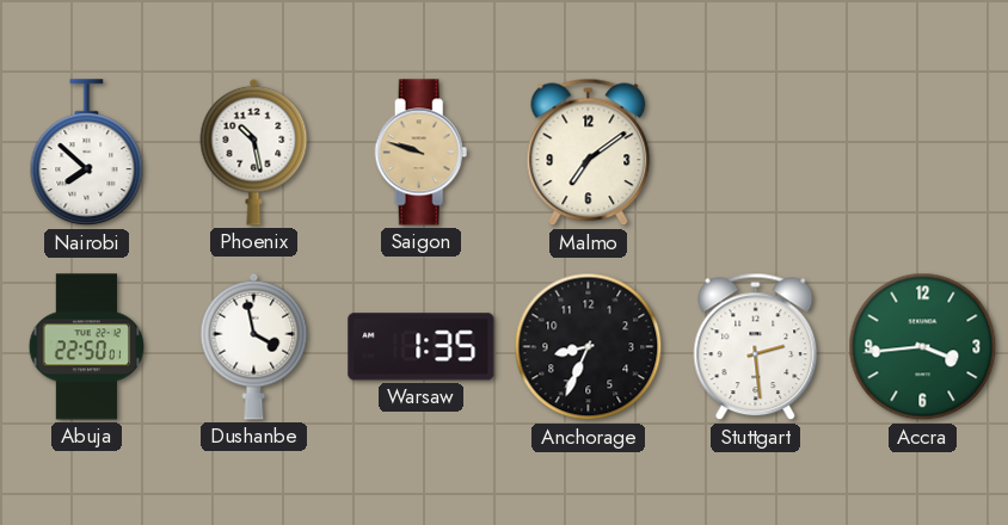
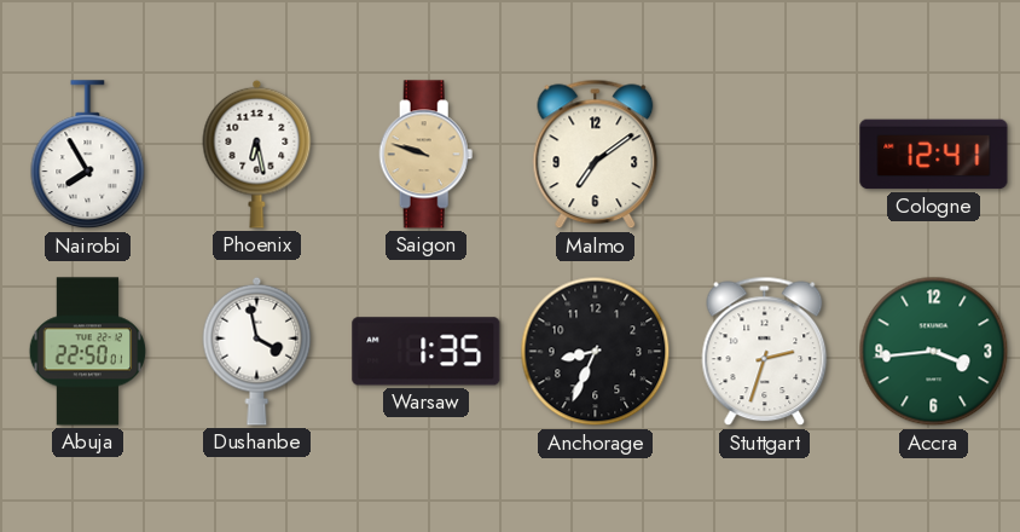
Nairobi: 7:52 -> 7:55
Phoenix: 10:28 -> 6:28
Cologne: none -> 12:41
Stuttgart: 2:29 -> 2:33
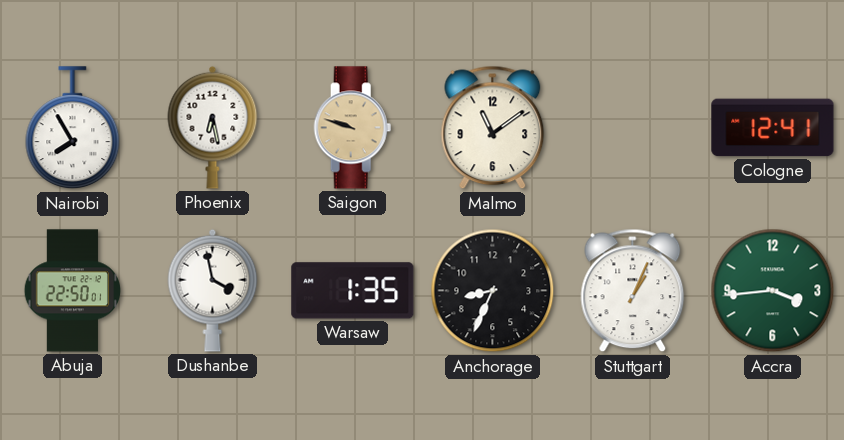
Malmo: 7:09 -> 11:09
Stuttgart: 2:33 -> 1:04
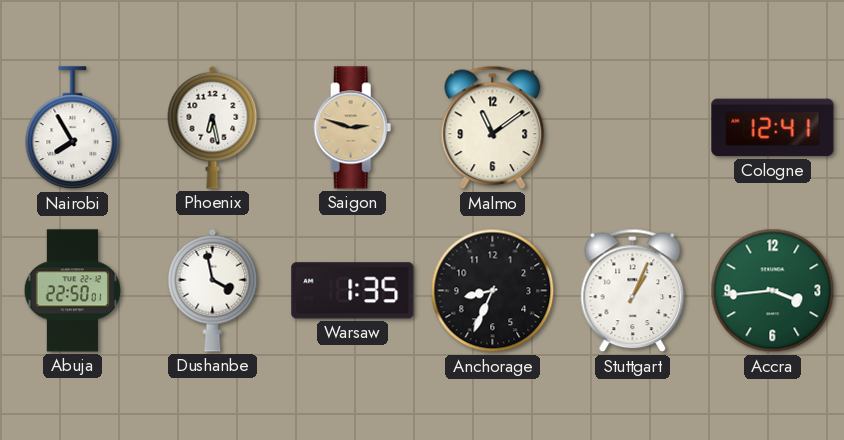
Saigon: 9:48 -> 2:48
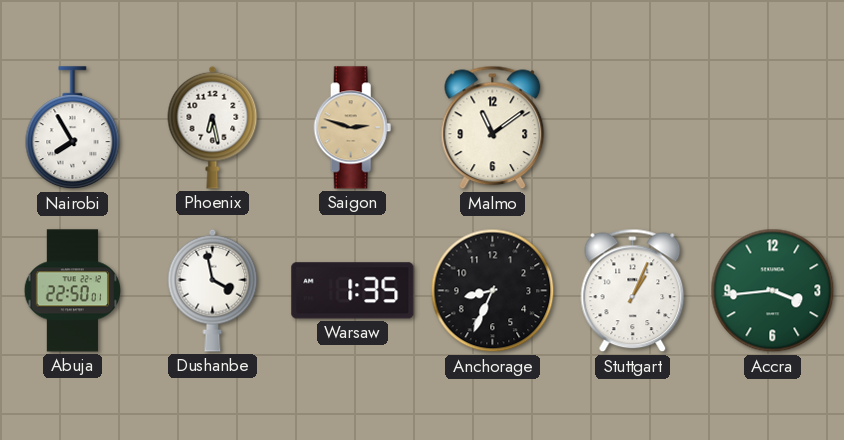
Cologne: 12:41 -> none
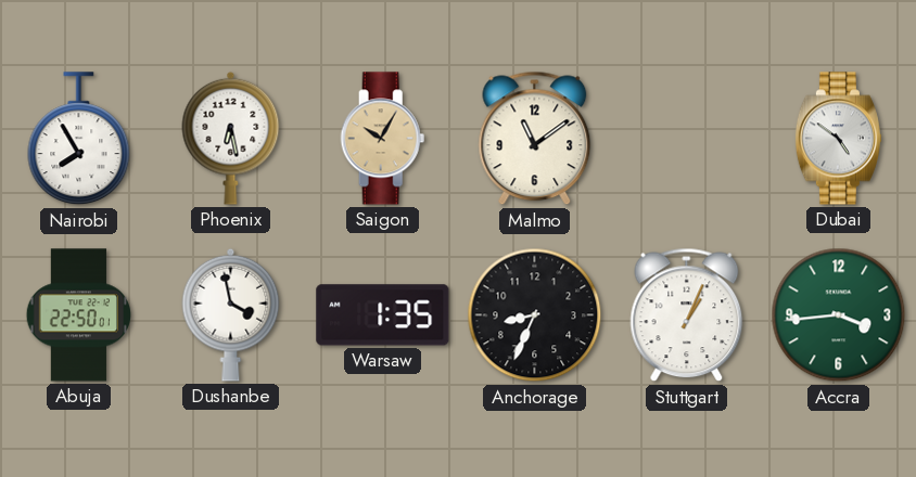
Saigon: 2:48 -> 10:05
Dubai: none -> 4:51
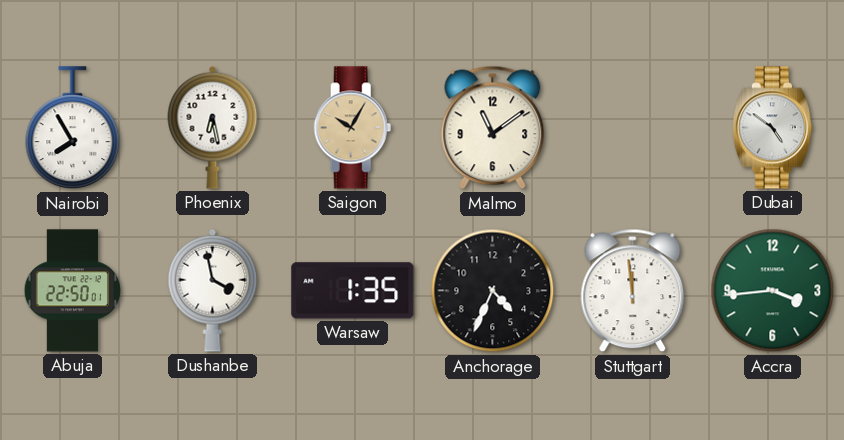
Anchorage: 8:34 -> 4:34
Stuttgart: 1:04 -> 11:59
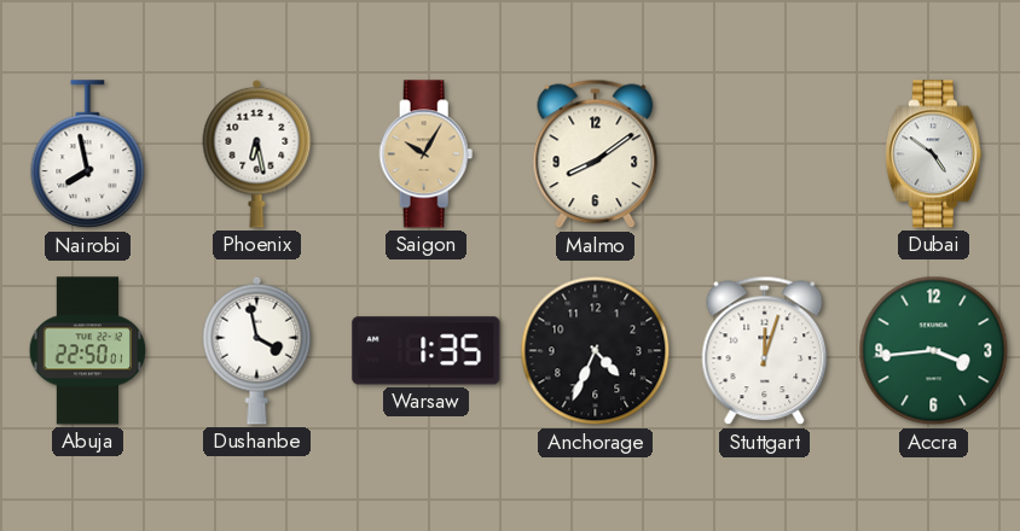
Nairobi: 7:55 -> 7:58
Malmo: 11:09 -> 8:09
Stuttgart: 11:59 -> 12:03
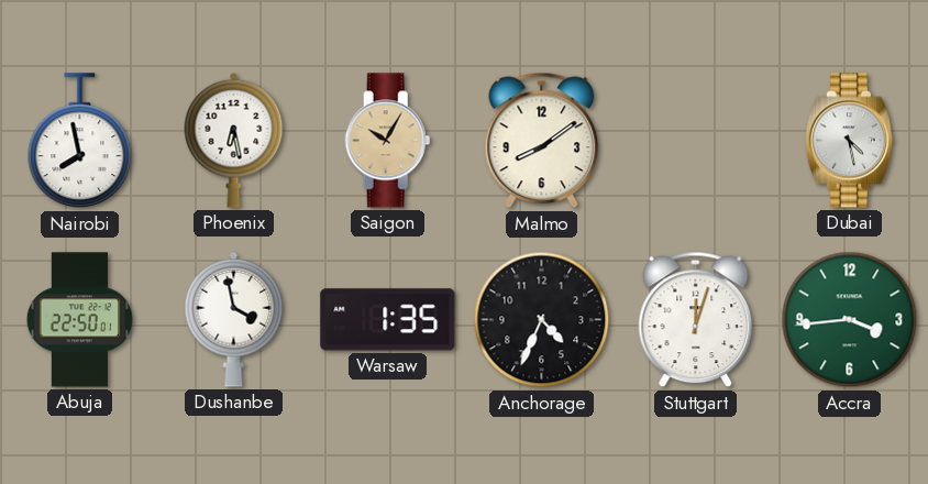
Dubai: 4:51 -> 4:28
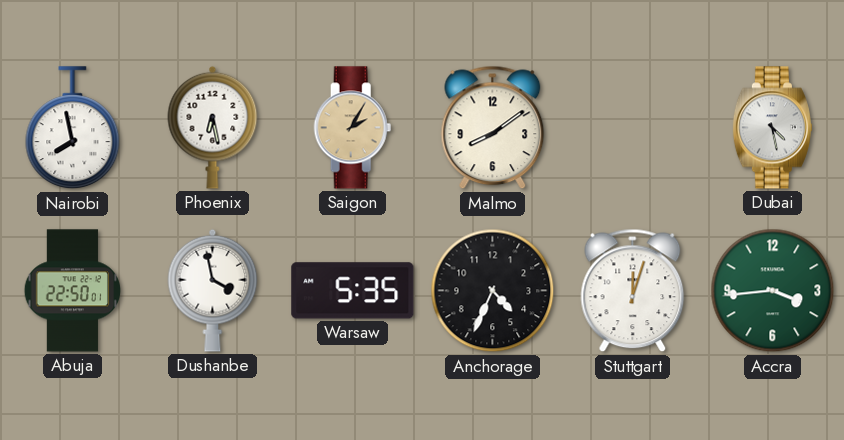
Saigon: 10:05 -> 2:05
Warsaw: 1:35 -> 5:35
